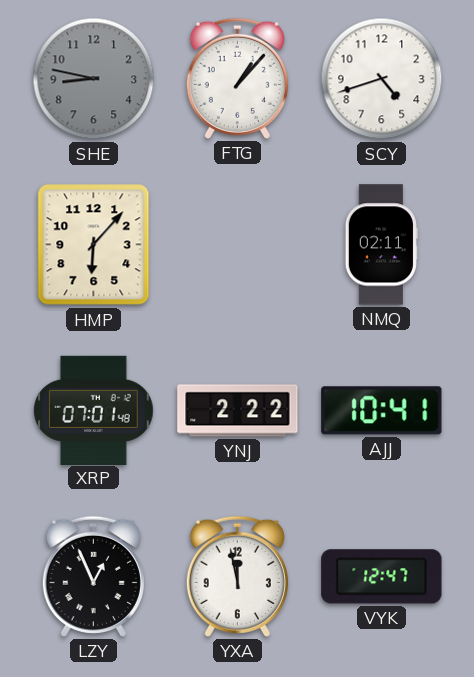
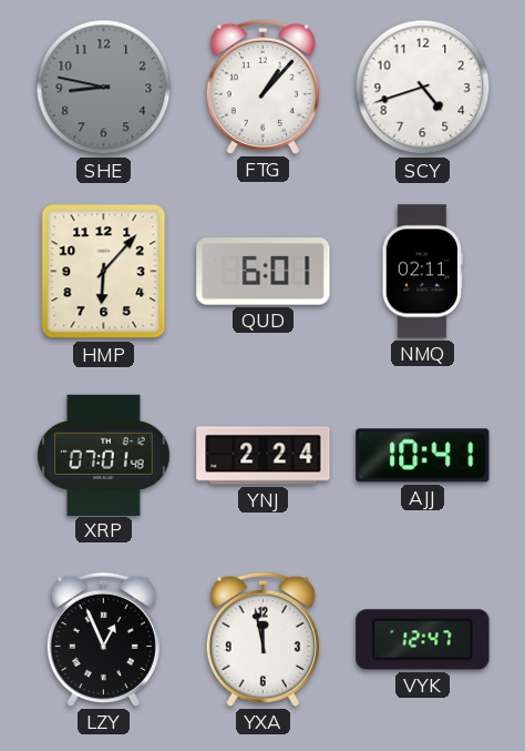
QUD: none -> 6:01
YNJ: 2:22 -> 2:24
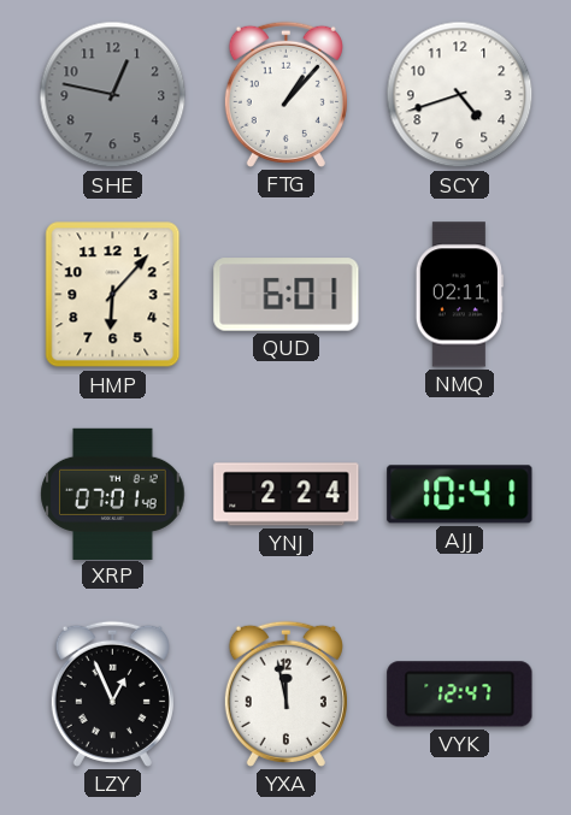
SHE: 8:47 -> 12:47
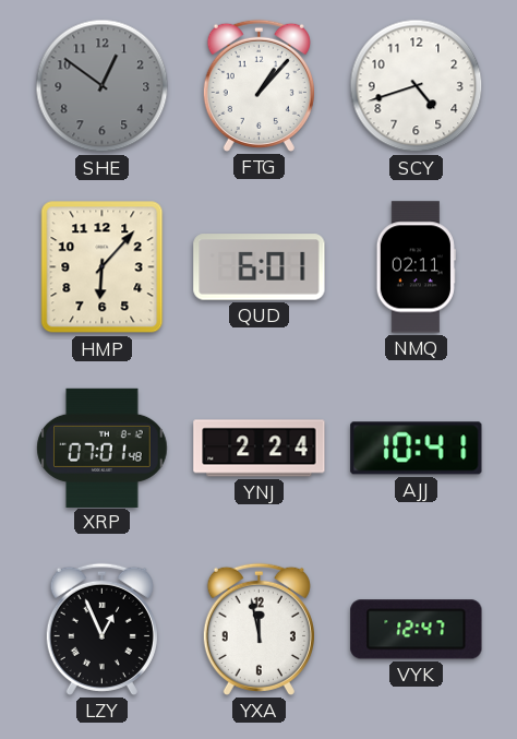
SHE: 12:47 -> 12:51
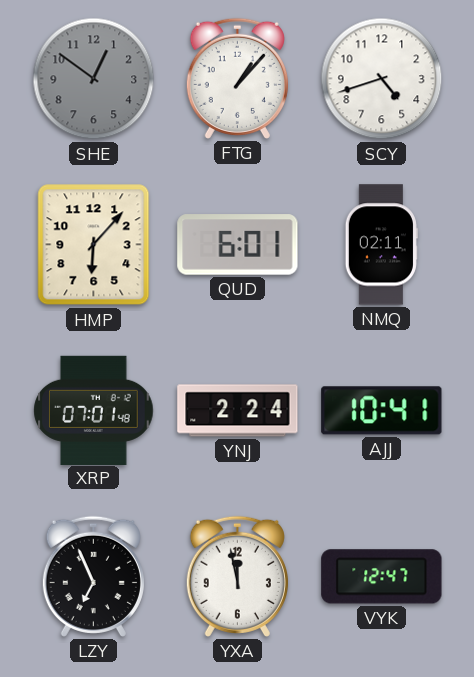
LZY: 12:56 -> 6:56
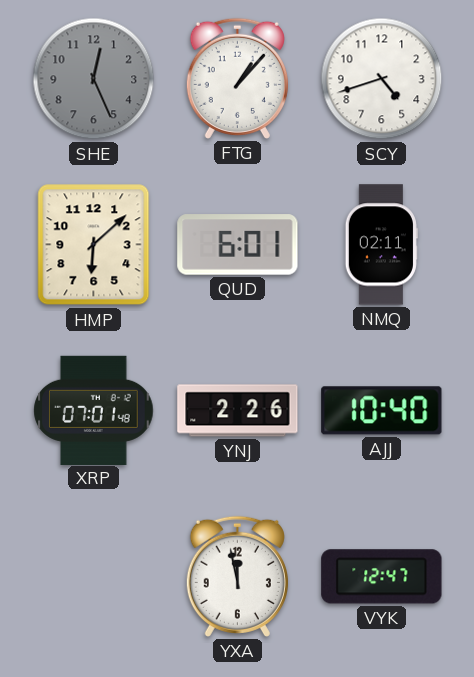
SHE: 12:51 -> 12:26
HMP: 6:07 -> 6:08
YNJ: 2:24 -> 2:26
AJJ: 10:41 -> 10:40
LZY: 6:56 -> none
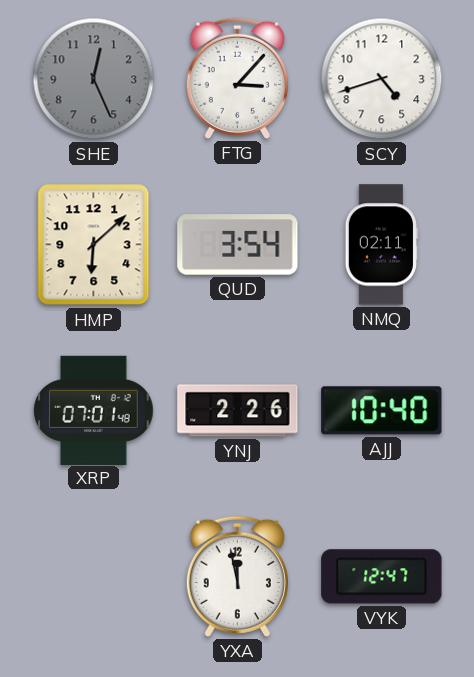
FTG: 1:07 -> 3:07
QUD: 6:01 -> 3:54
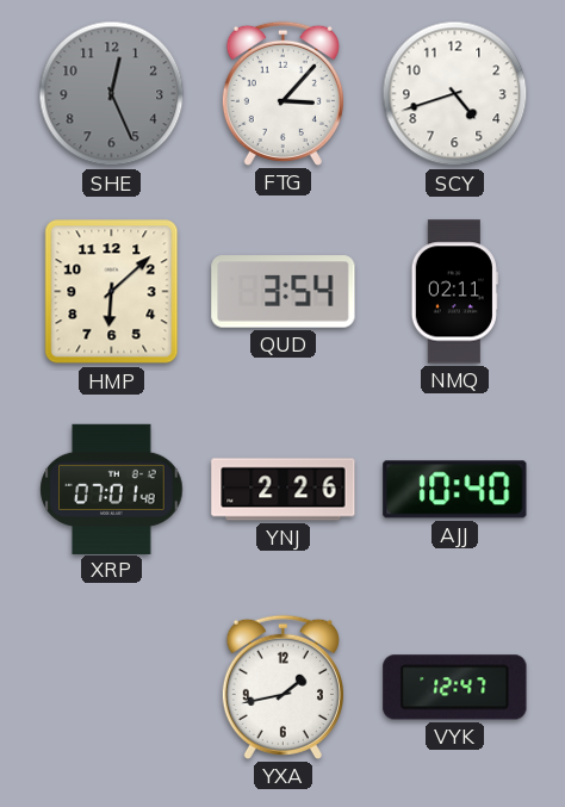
YXA: 11:58 -> 1:43
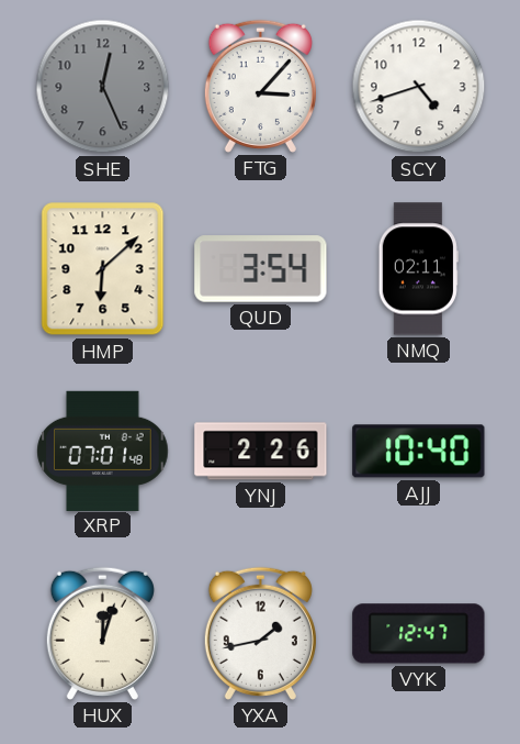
HUX: none -> 12:03
